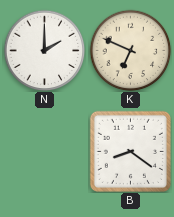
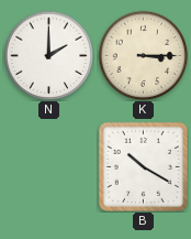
K: 6:49 -> 3:15
B: 8:21 -> 10:20
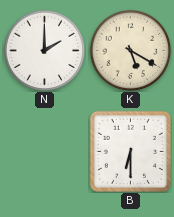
K: 3:15 -> 5:20
B: 10:20 -> 6:30
